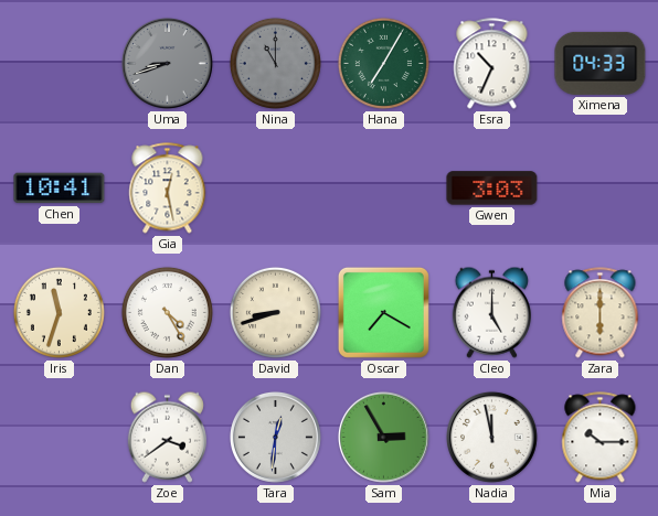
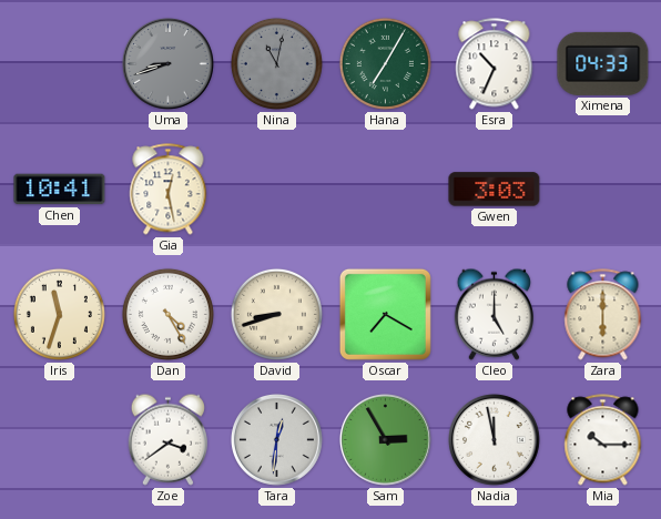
Nina: 11:00 -> 11:02
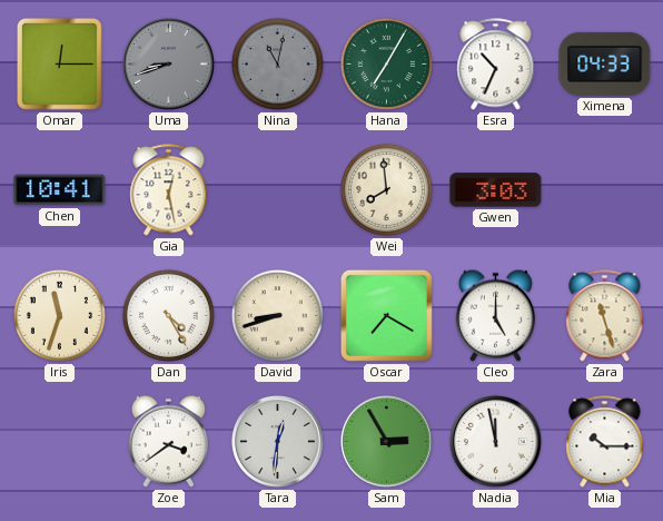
Omar: none -> 12:15
Wei: none -> 7:59
Zara: 6:00 -> 11:27
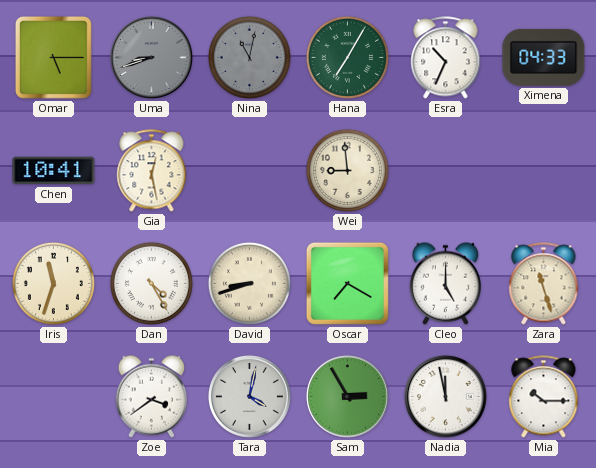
Omar: 12:15 -> 5:15
Wei: 7:59 -> 8:59
Gwen: 3:03 -> none
Tara: 12:31 -> 4:02
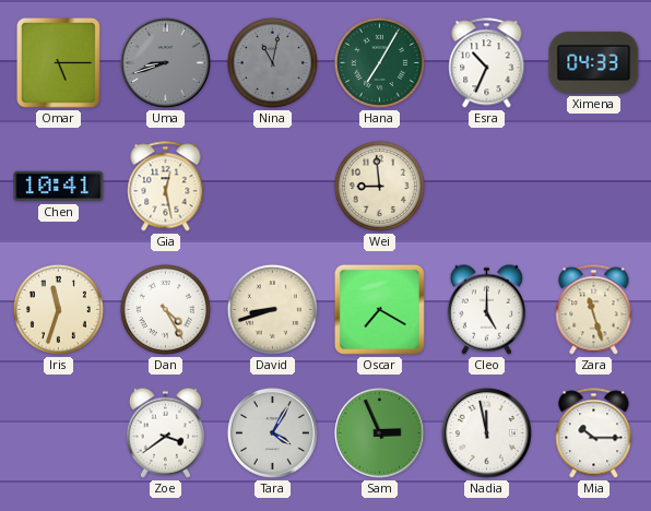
Tara: 4:02 -> 4:05
Sam: 2:55 -> 2:56
